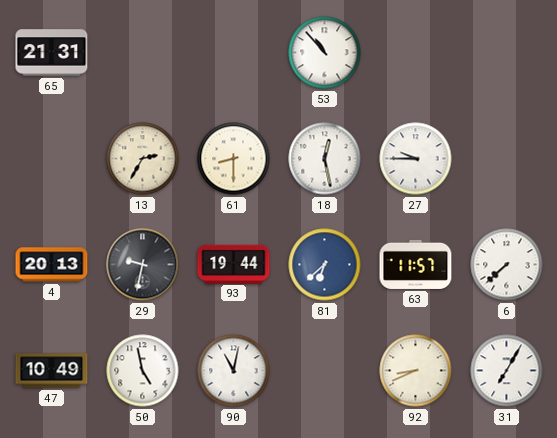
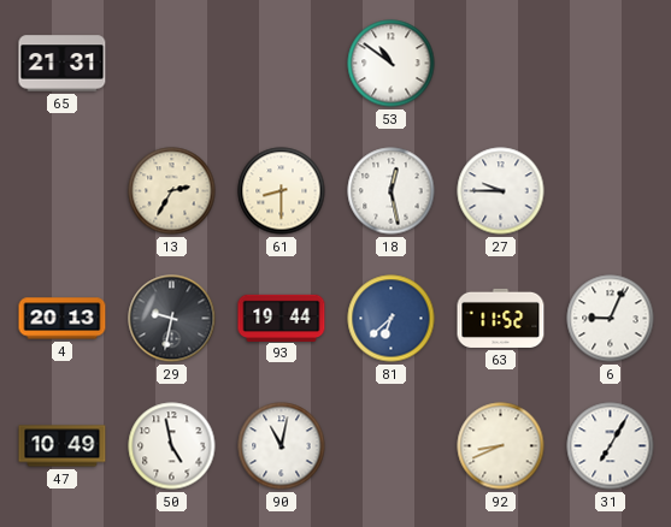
53: 10:53 -> 10:51
63: 11:57 -> 11:52
6: 7:38 -> 9:04
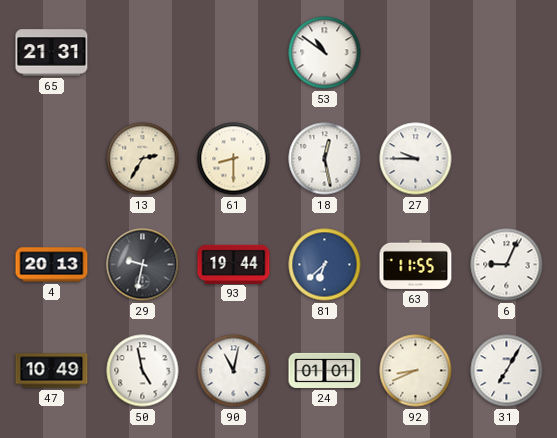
63: 11:52 -> 11:55
24: none -> 01:01
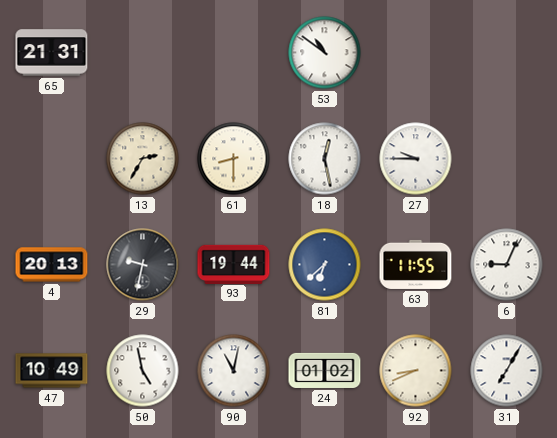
24: 01:01 -> 01:02
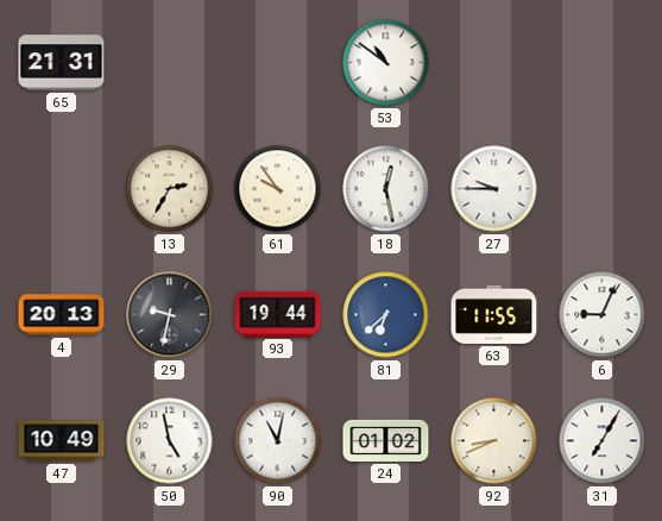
61: 8:30 -> 9:54
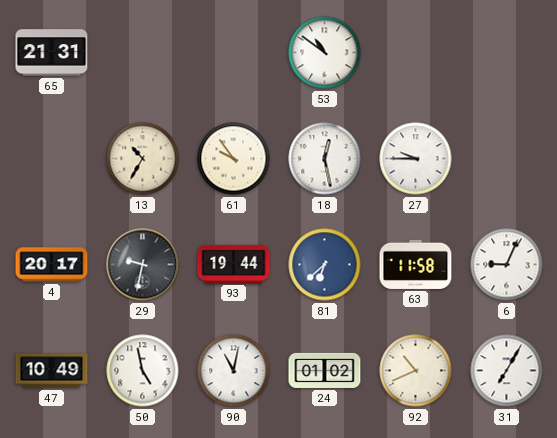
13: 2:35 -> 10:35
4: 20:13 -> 20:17
63: 11:55 -> 11:58
92: 8:41 -> 10:41
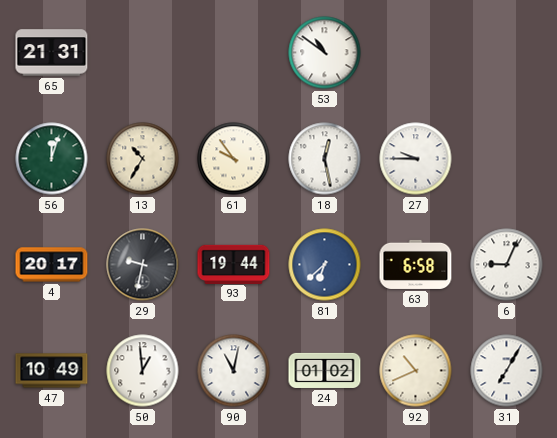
56: none -> 12:03
63: 11:58 -> 6:58
50: 4:58 -> 12:59
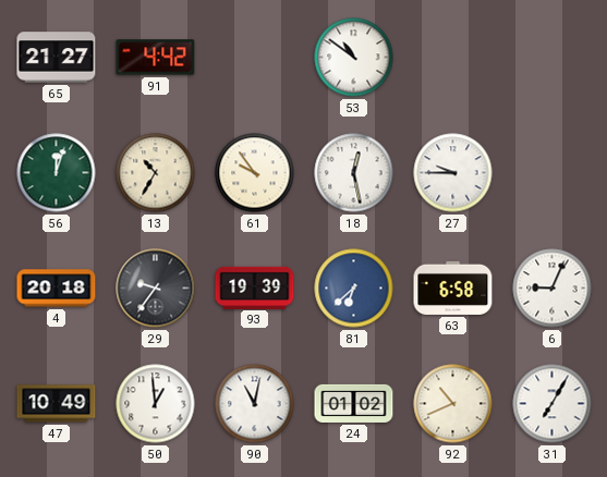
65: 21:31 -> 21:27
91: none -> 4:42
4: 20:17 -> 20:18
29: 9:32 -> 9:36
93: 19:44 -> 19:39
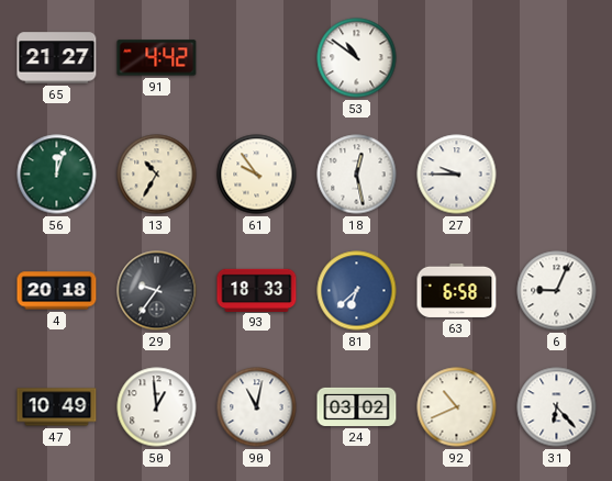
93: 19:39 -> 18:33
24: 01:02 -> 03:02
31: 7:05 -> 6:23
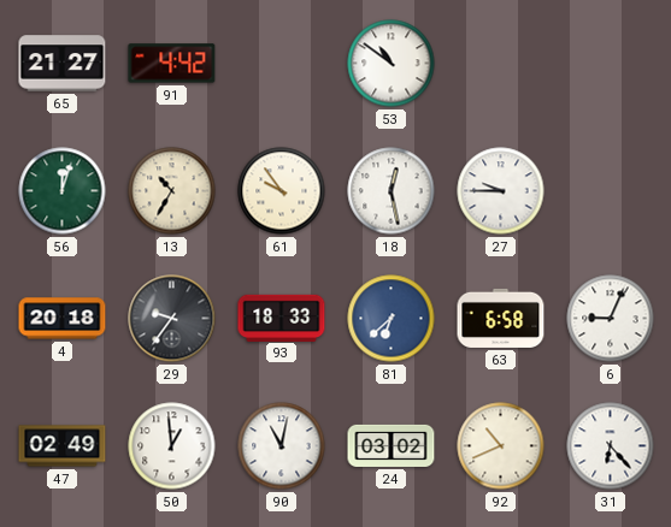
47: 10:49 -> 02:49
